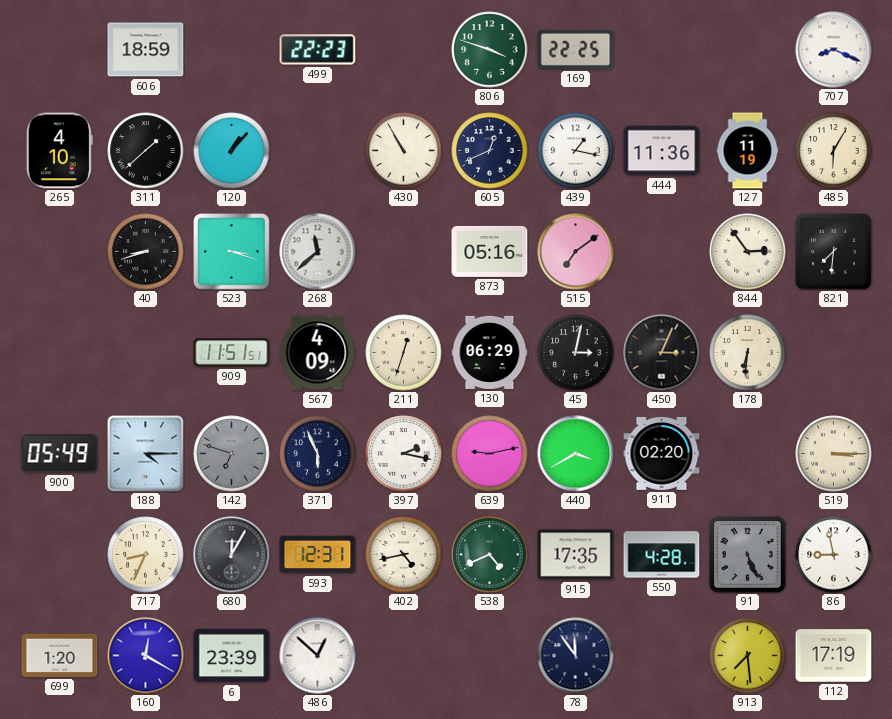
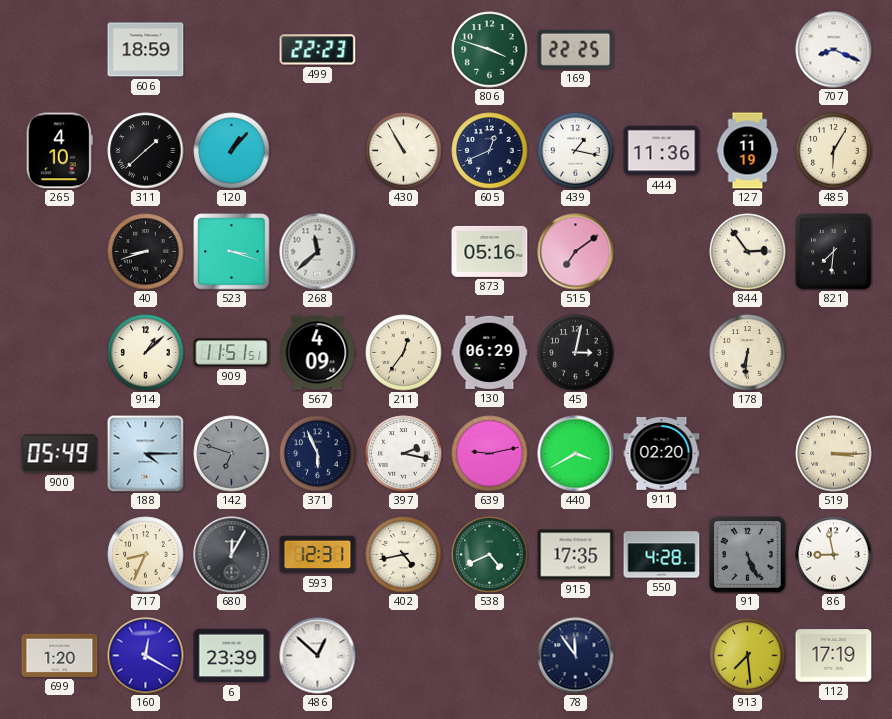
914: none -> 1:08
211: 12:33 -> 12:36
450: 3:04 -> none
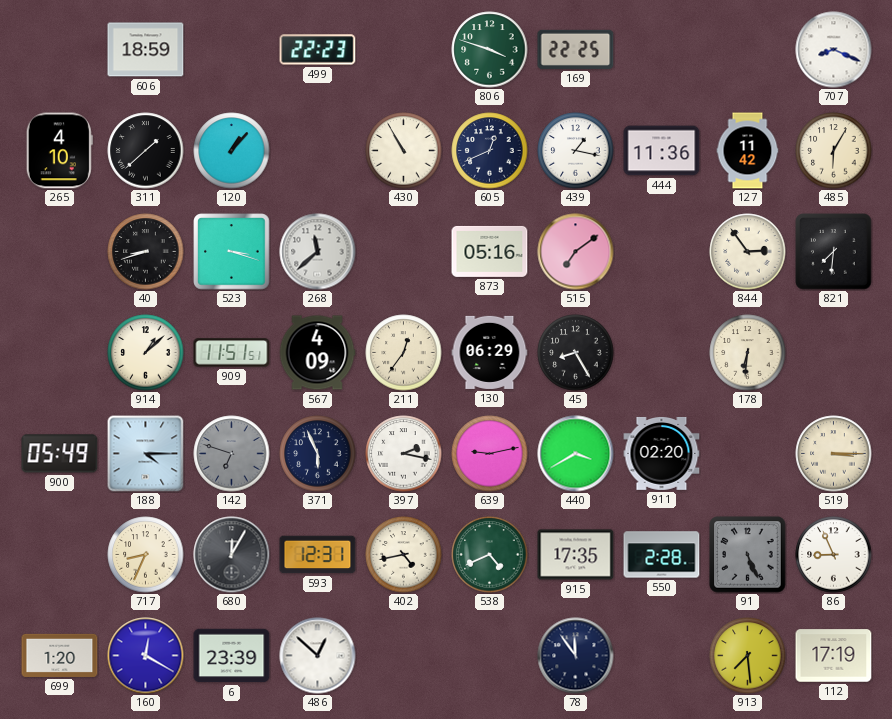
127: 11:19 -> 11:42
45: 3:02 -> 8:25
550: 4:28 -> 2:28
86: 8:58 -> 8:56
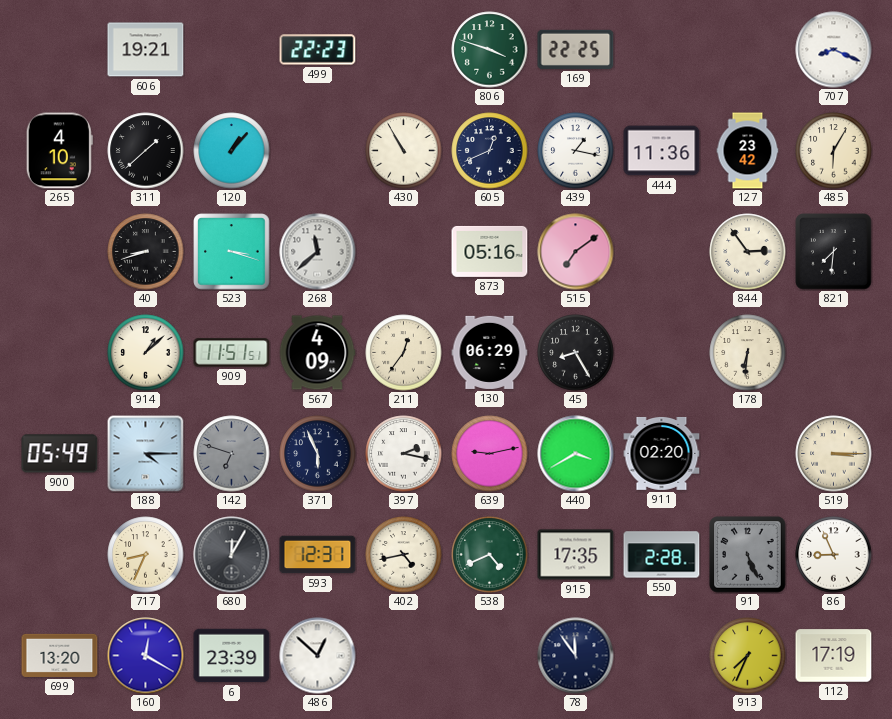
606: 18:59 -> 19:21
127: 11:42 -> 23:42
699: 1:20 -> 13:20
913: 7:29 -> 7:34
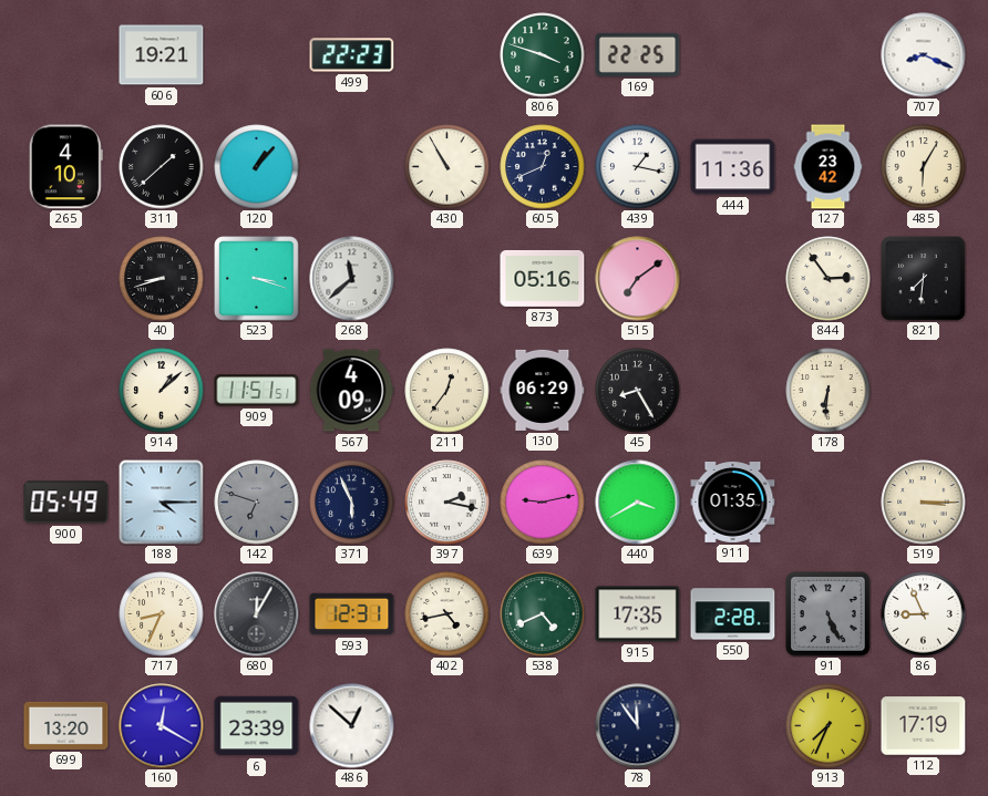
911: 02:20 -> 01:35
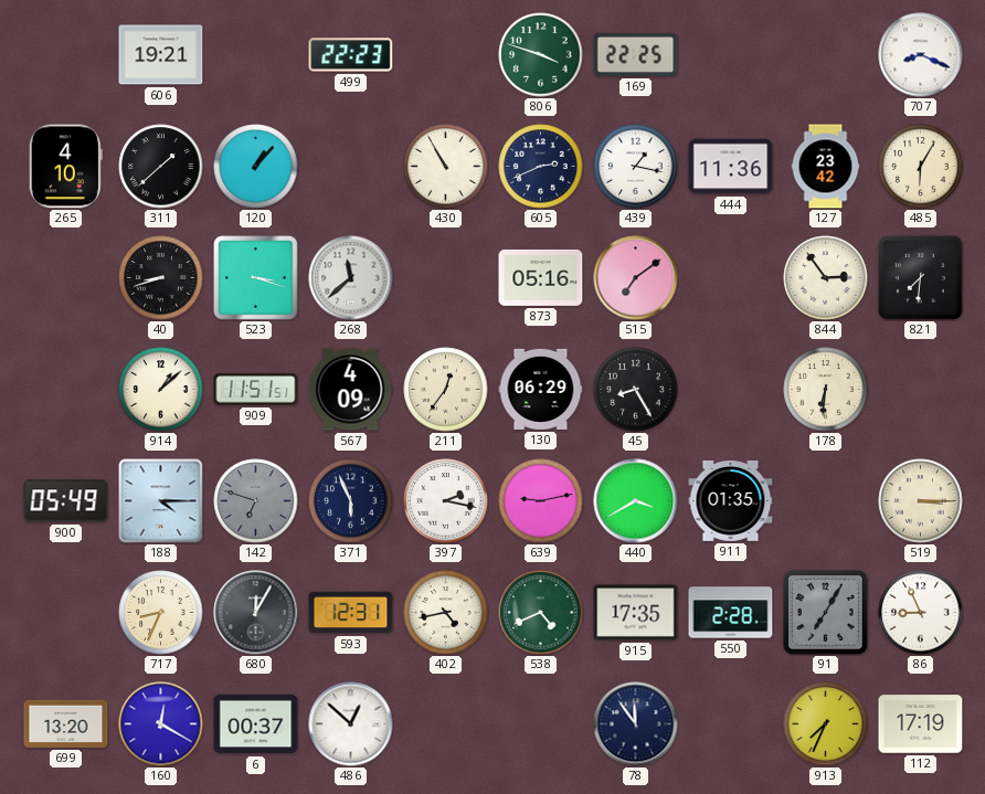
605: 12:41 -> 2:41
91: 5:26 -> 7:05
6: 23:39 -> 00:37
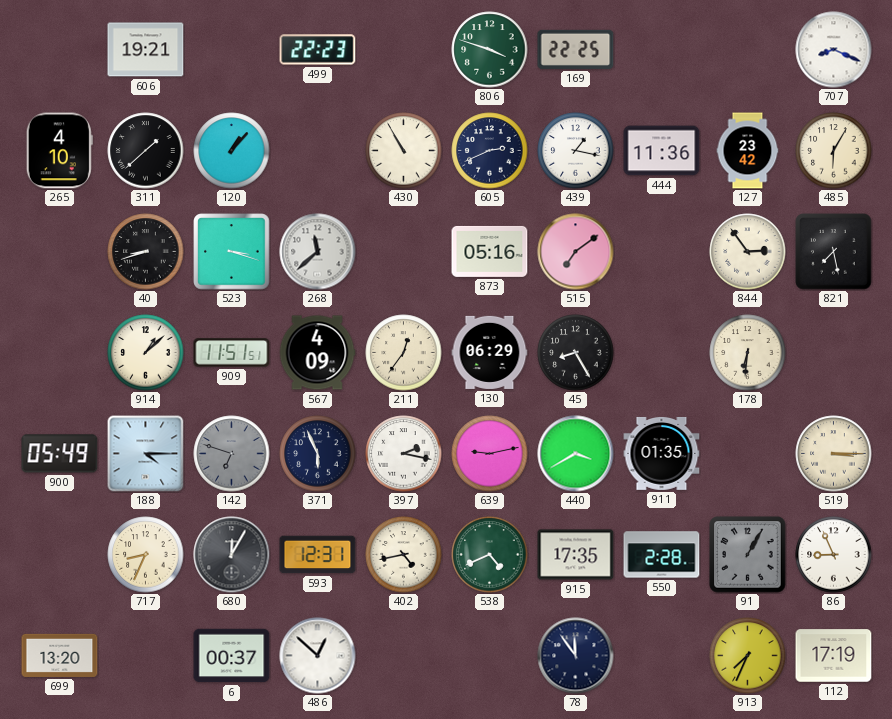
821: 7:31 -> 7:28
91: 7:05 -> 1:05
160: 12:20 -> none
